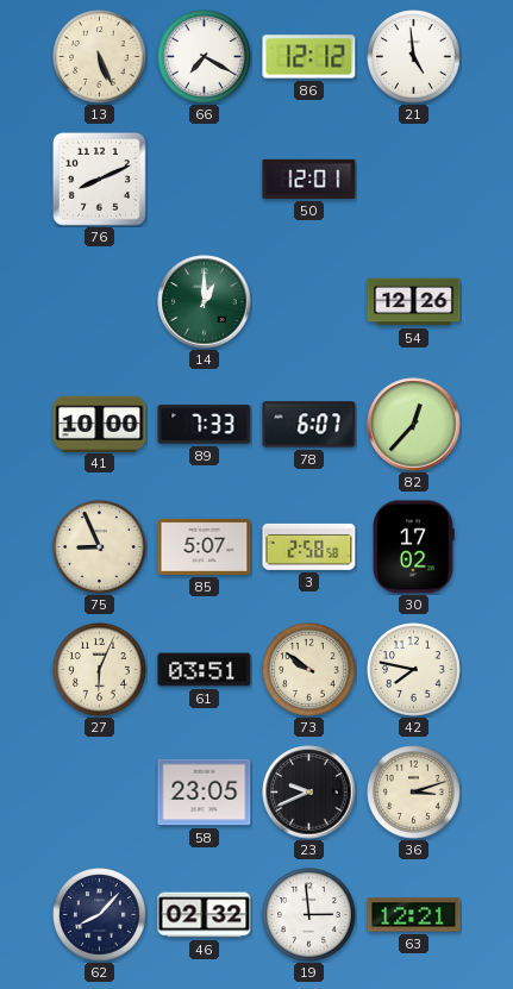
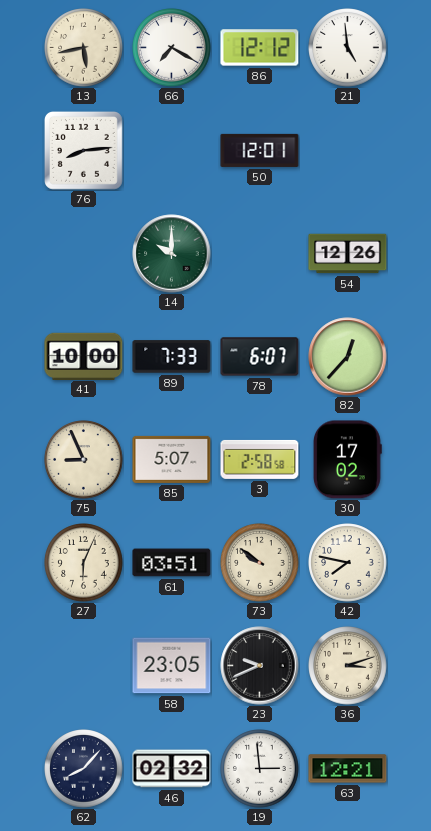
13: 5:26 -> 5:43
76: 8:11 -> 8:14
14: 1:00 -> 10:00
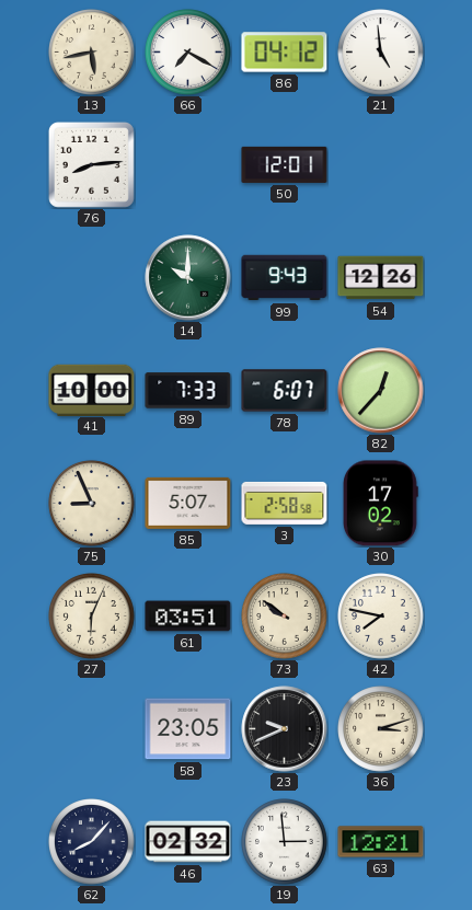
86: 12:12 -> 04:12
99: none -> 9:43
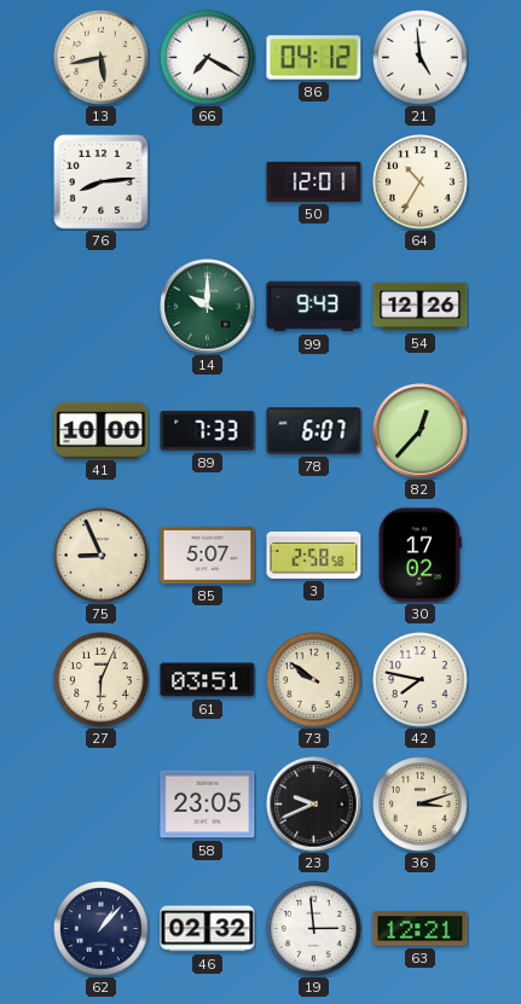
64: none -> 10:35
62: 8:07 -> 1:07
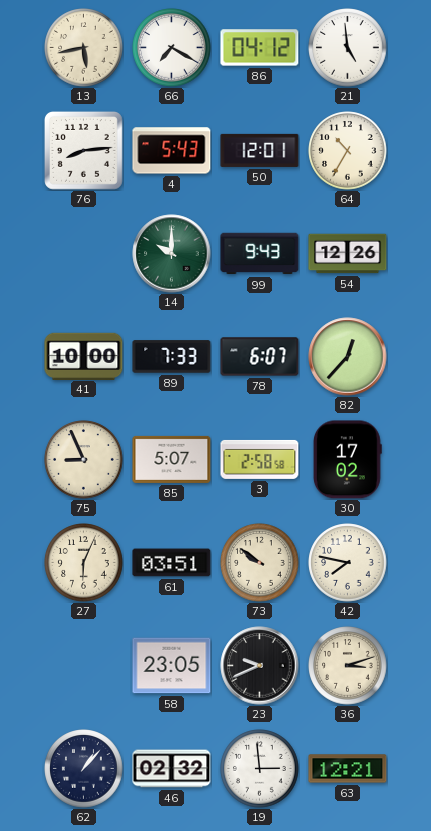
4: none -> 5:43
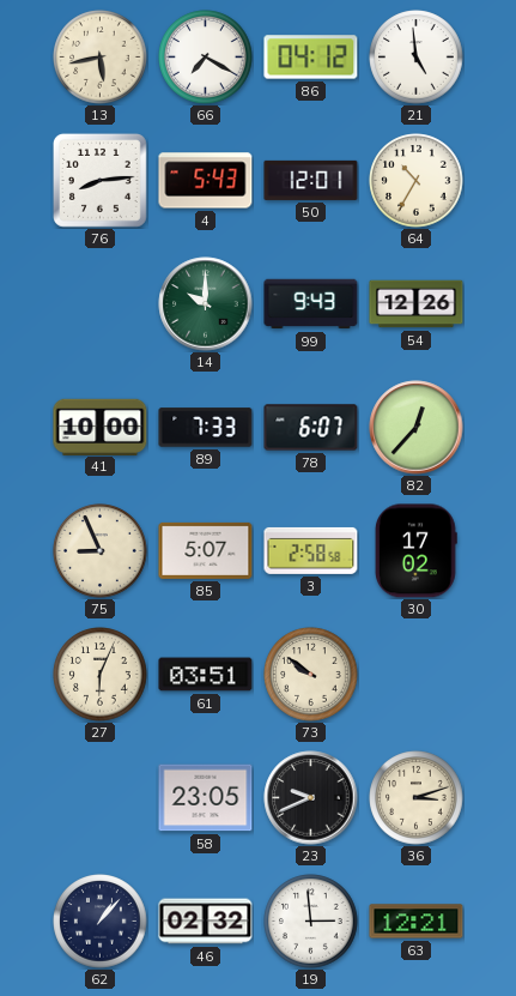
42: 7:47 -> none
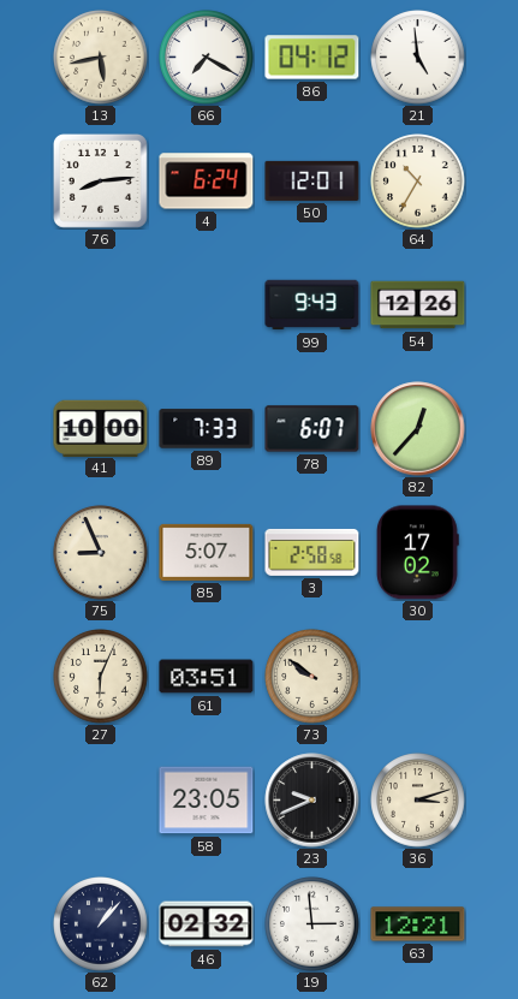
4: 5:43 -> 6:24
14: 10:00 -> none
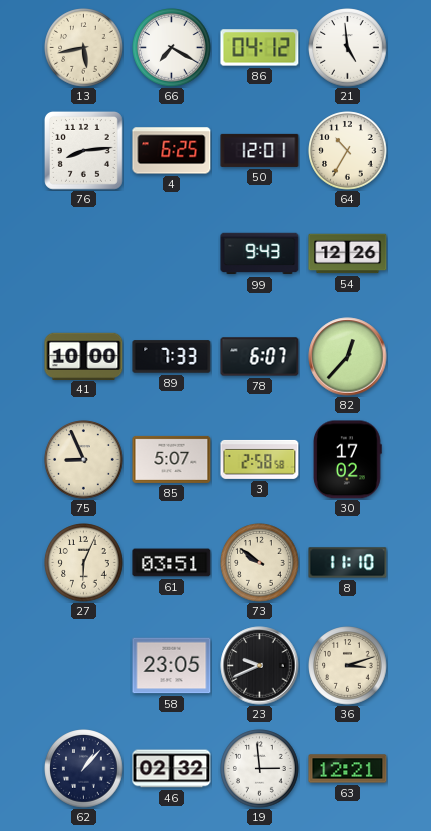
4: 6:24 -> 6:25
8: none -> 11:10
